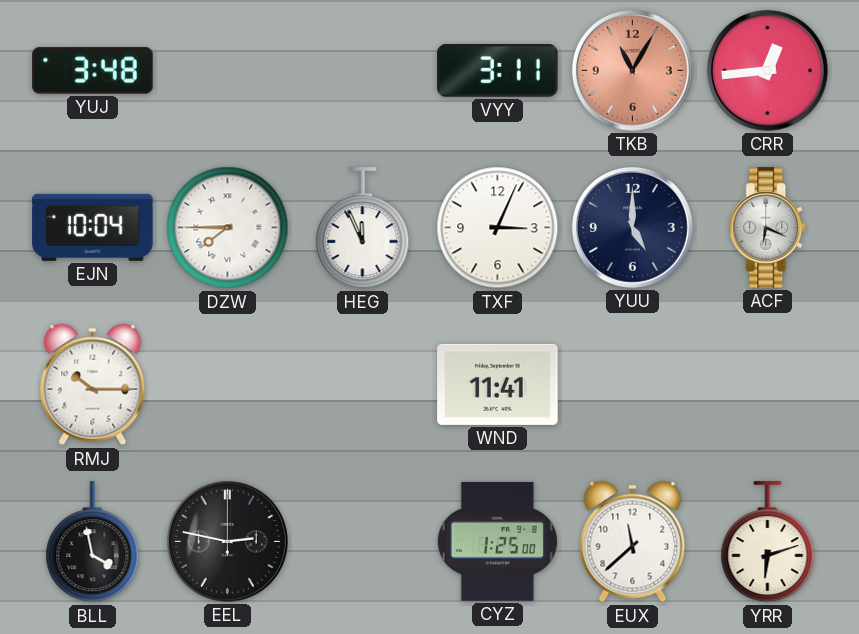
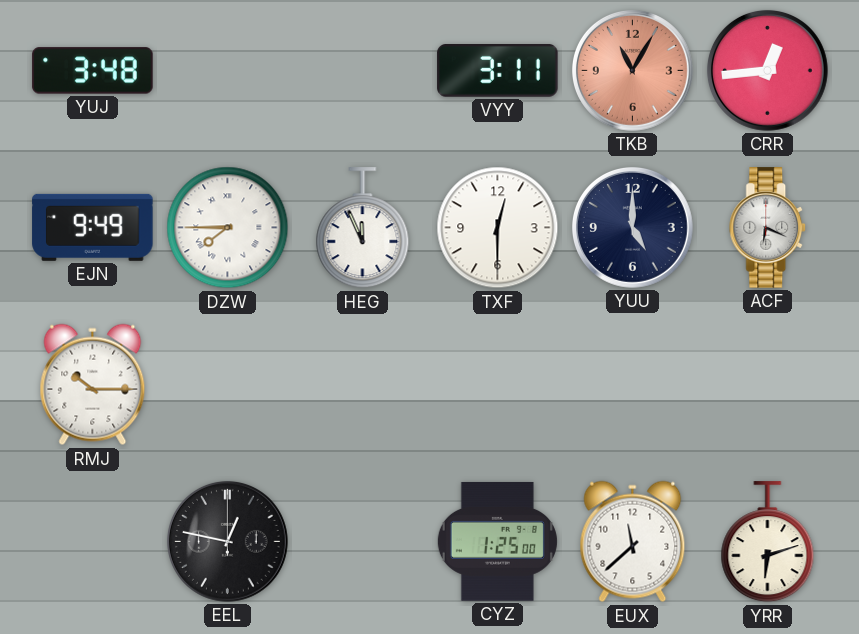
EJN: 10:04 -> 9:49
TXF: 3:04 -> 12:30
WND: 11:41 -> none
BLL: 3:58 -> none
EEL: 2:47 -> 12:47
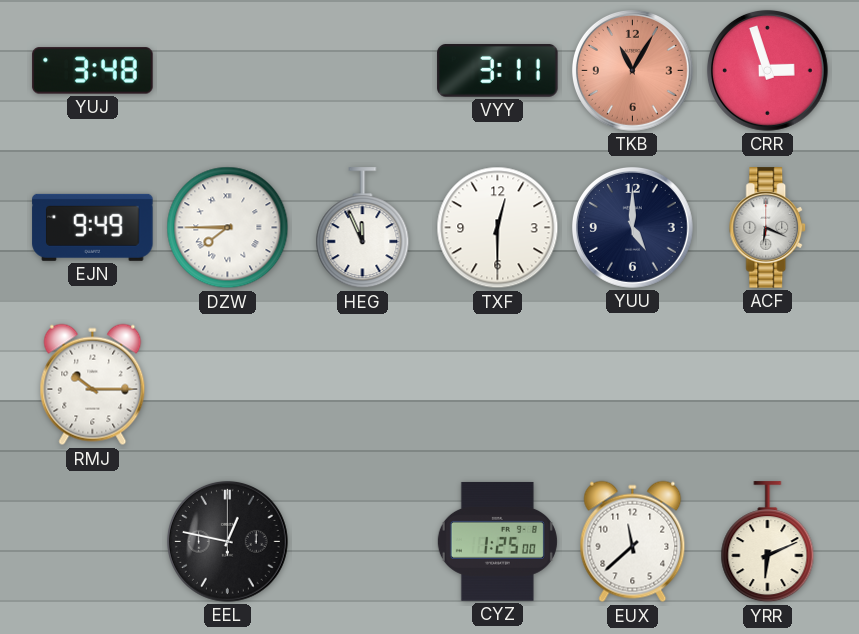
CRR: 12:44 -> 2:57
YRR: 6:12 -> 6:11
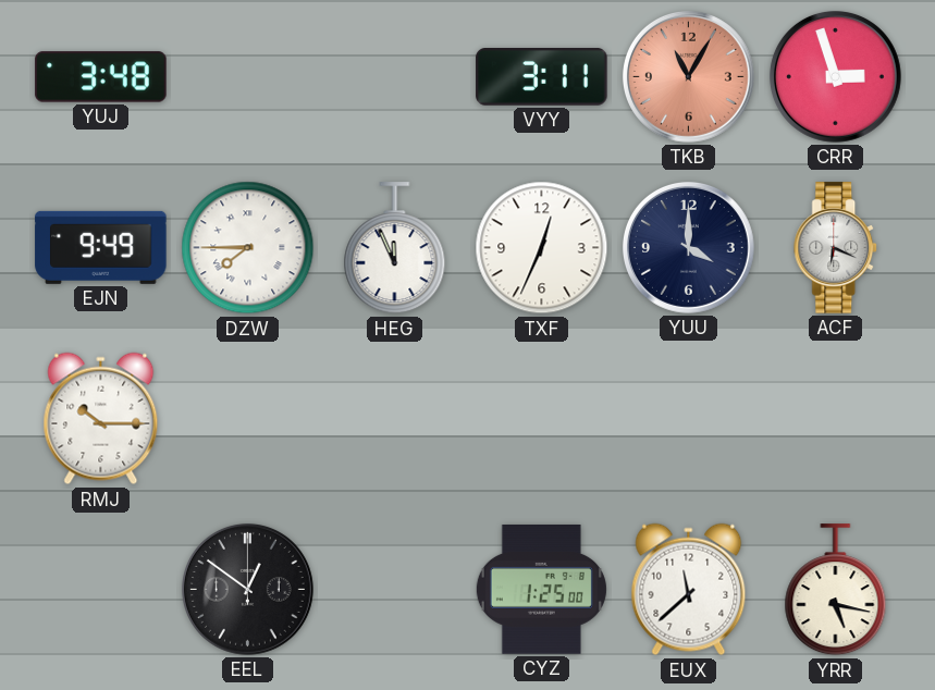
TXF: 12:30 -> 12:34
YUU: 5:00 -> 4:00
EEL: 12:47 -> 12:51
YRR: 6:11 -> 5:17
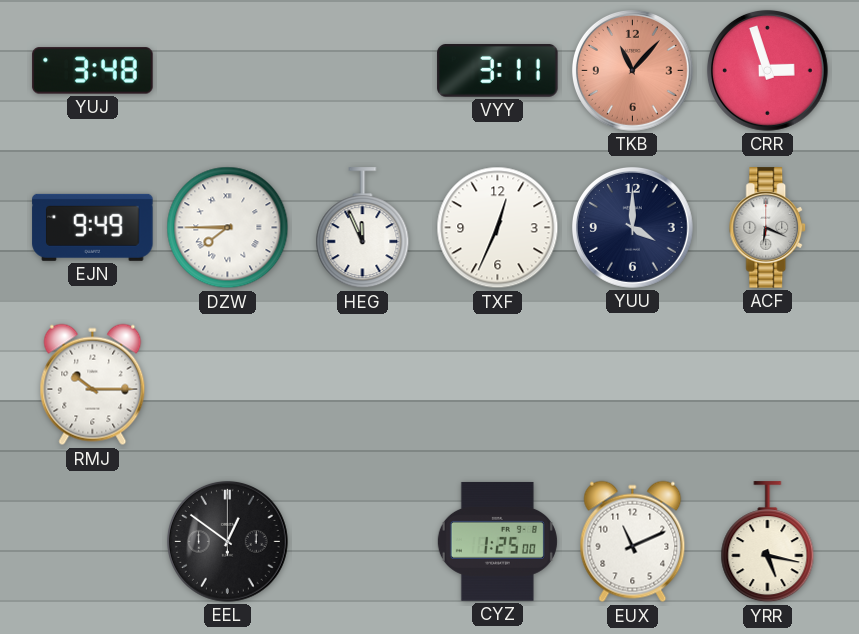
TKB: 11:05 -> 11:07
EUX: 11:38 -> 11:11
